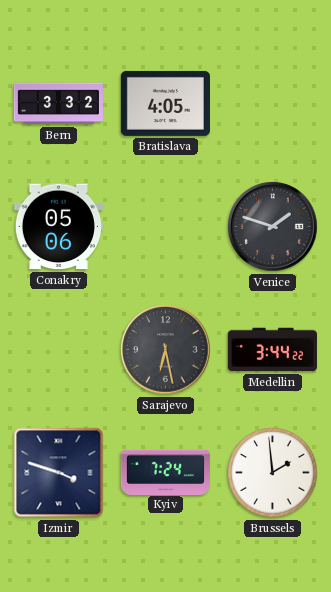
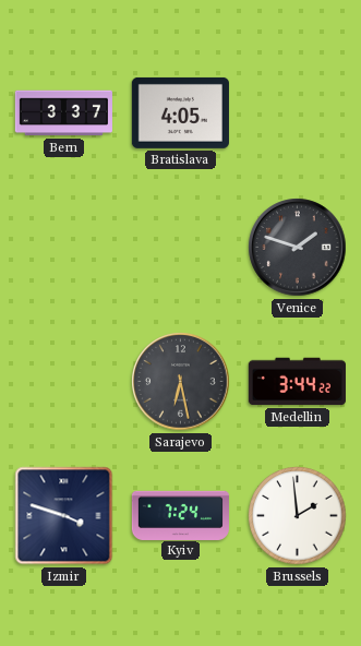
Bern: 3:32 -> 3:37
Conakry: 05:06 -> none
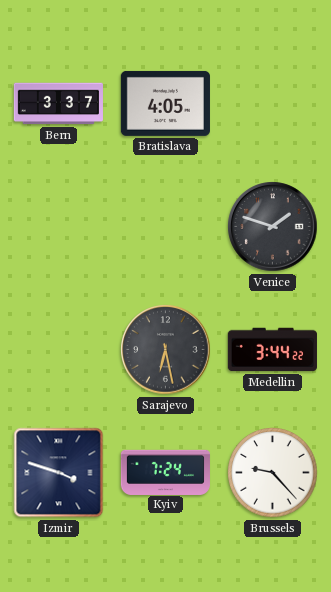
Brussels: 1:59 -> 9:23
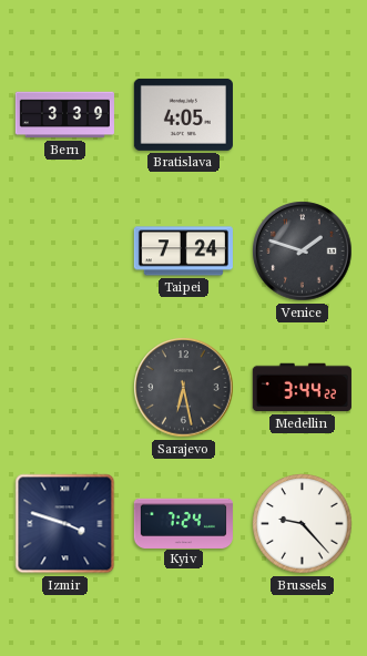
Bern: 3:37 -> 3:39
Taipei: none -> 7:24
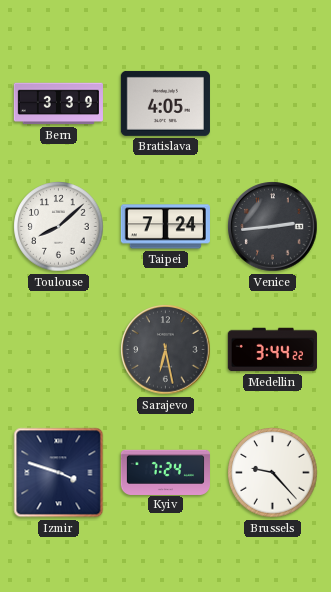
Toulouse: none -> 8:08
Venice: 1:48 -> 2:44
